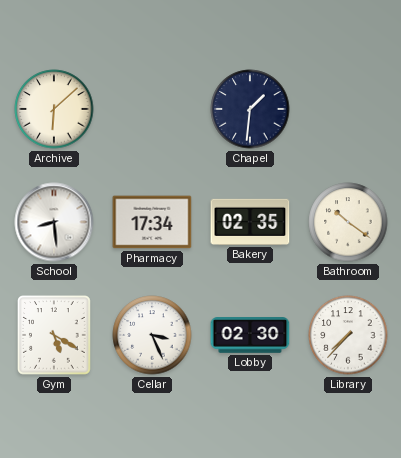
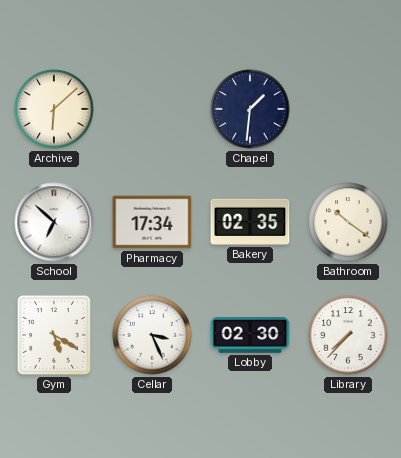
School: 8:29 -> 6:52
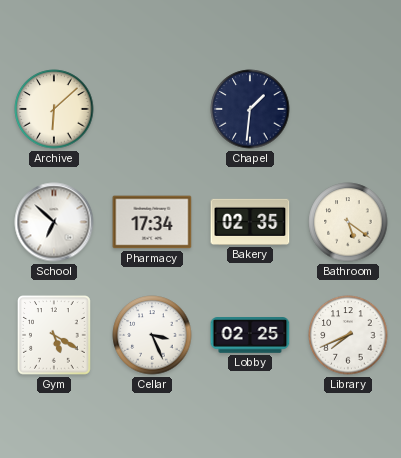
Bathroom: 10:21 -> 5:21
Lobby: 02:30 -> 02:25
Library: 7:37 -> 7:41
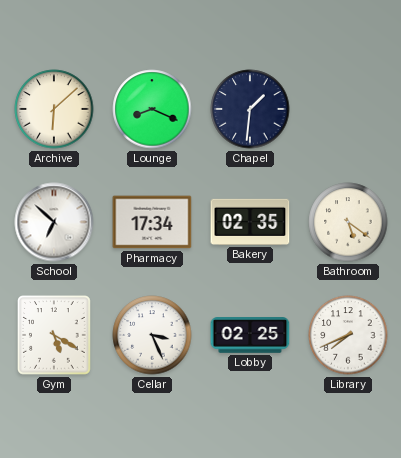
Lounge: none -> 8:19
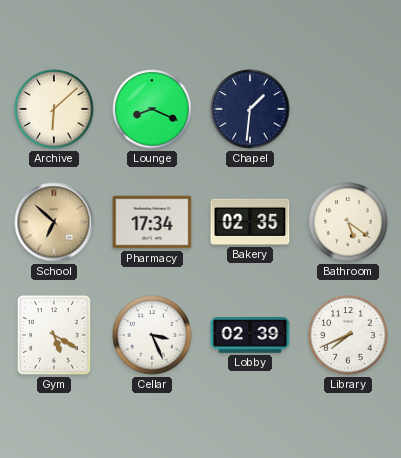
School dial: white -> champagne
Lobby: 02:25 -> 02:39
